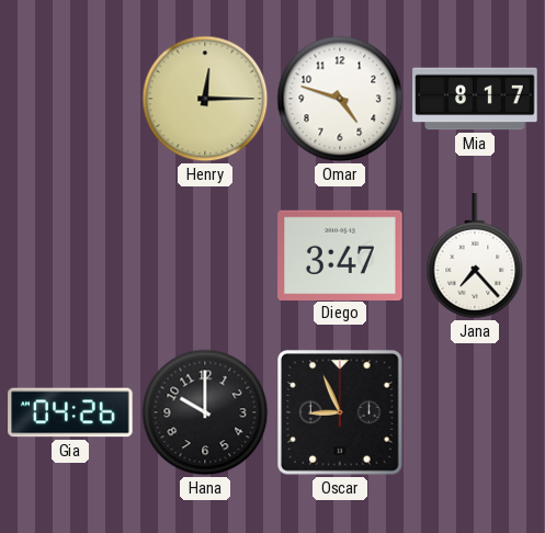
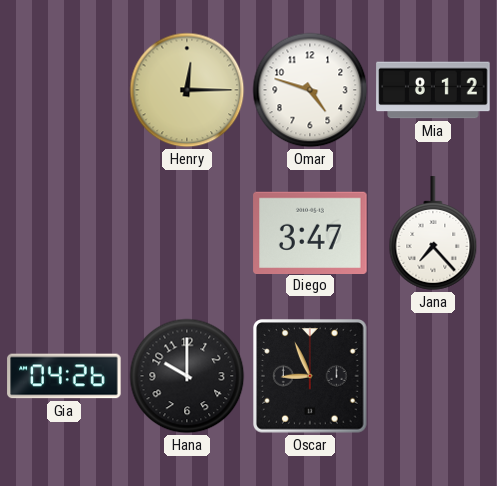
Mia: 8:17 -> 8:12
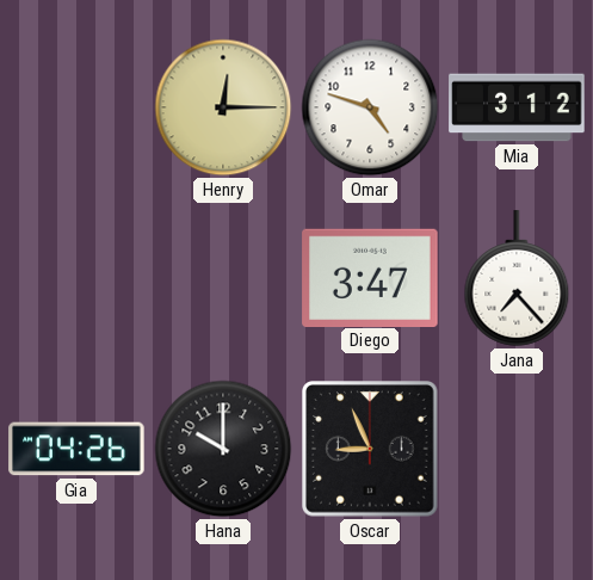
Mia: 8:12 -> 3:12
